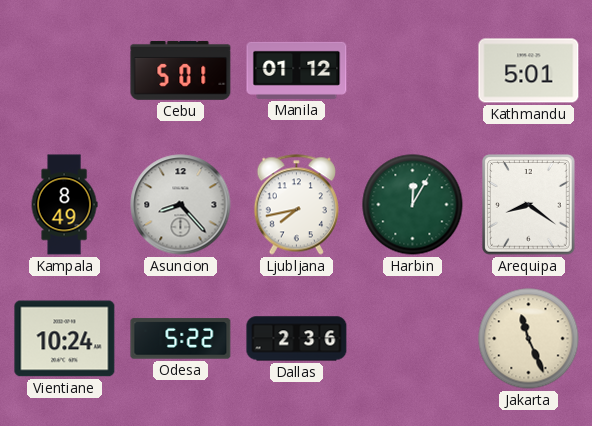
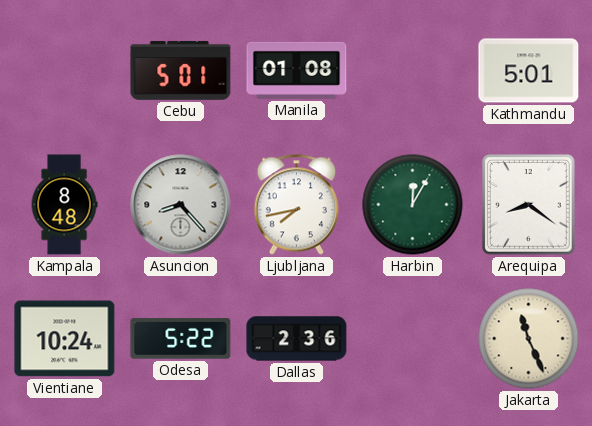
Manila: 01:12 -> 01:08
Kampala: 8:49 -> 8:48
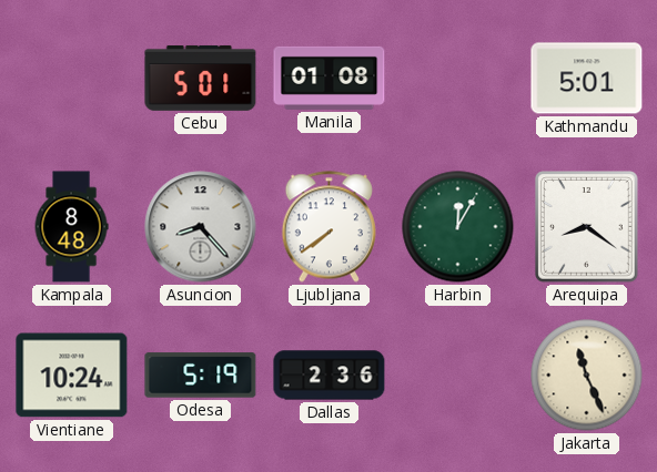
Ljubljana: 7:43 -> 7:39
Odesa: 5:22 -> 5:19
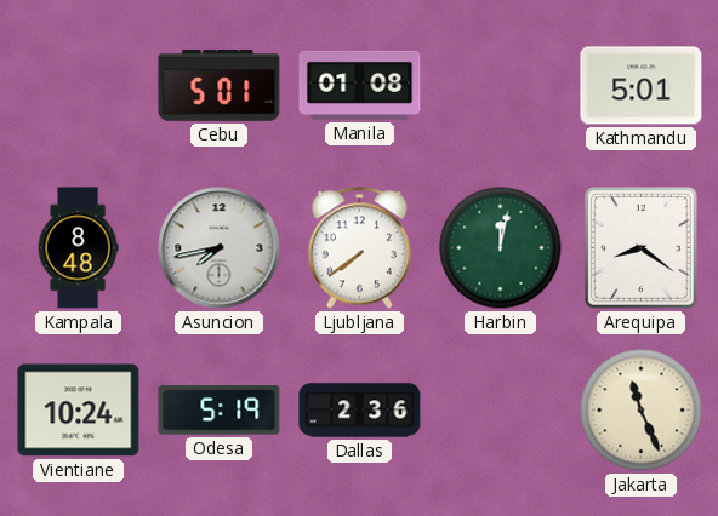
Asuncion: 8:23 -> 7:43
Harbin: 12:05 -> 12:02
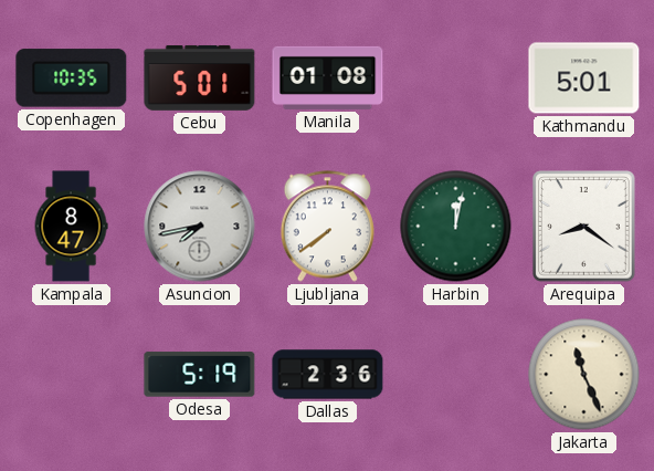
Copenhagen: none -> 10:35
Kampala: 8:48 -> 8:47
Vientiane: 10:24 -> none
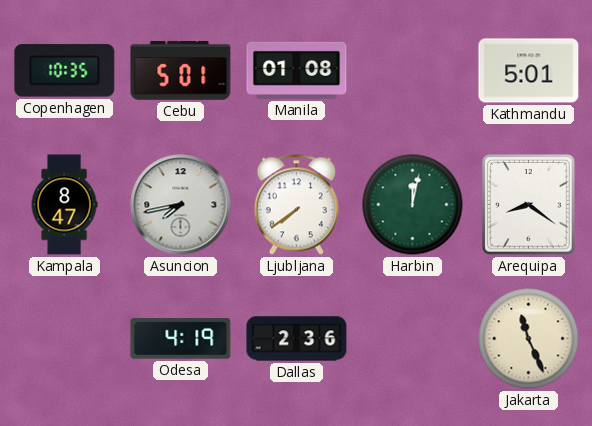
Odesa: 5:19 -> 4:19
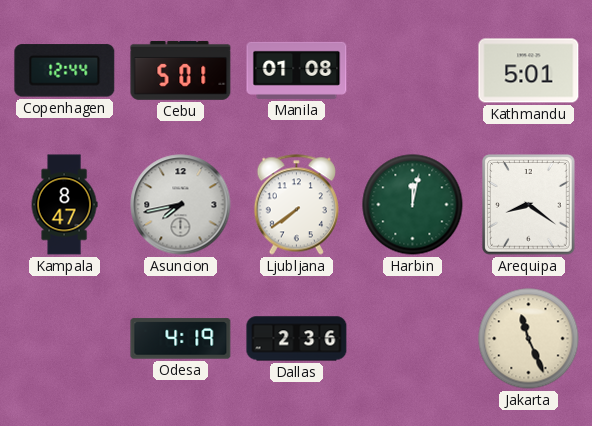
Copenhagen: 10:35 -> 12:44
